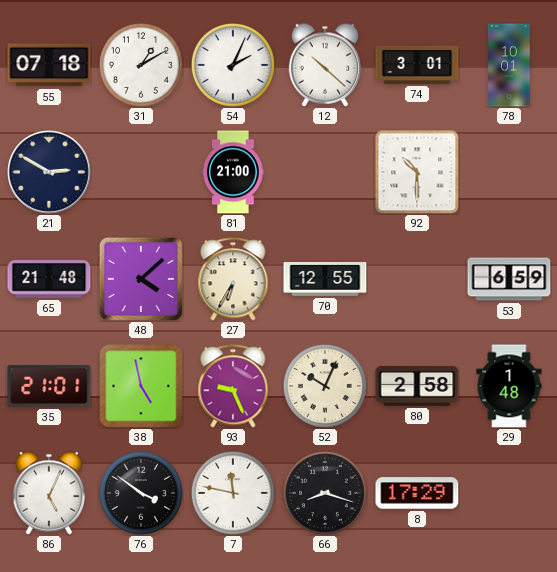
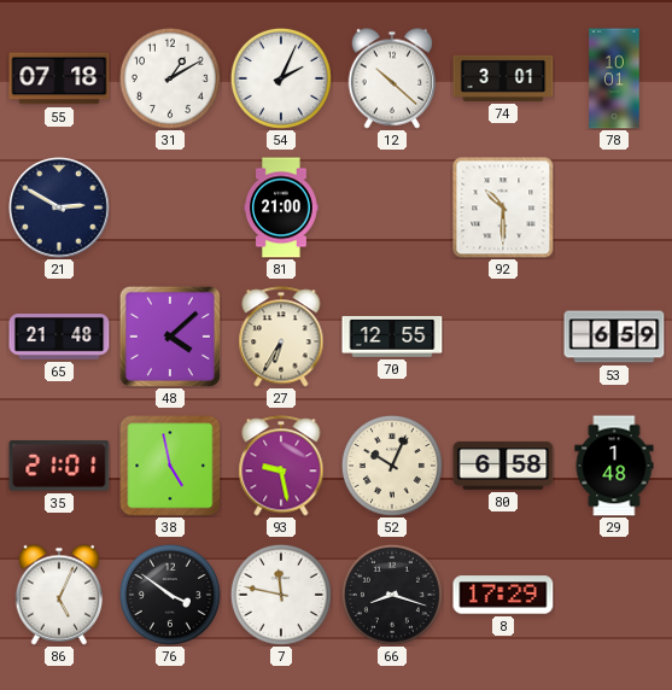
93: 9:26 -> 9:28
80: 2:58 -> 6:58
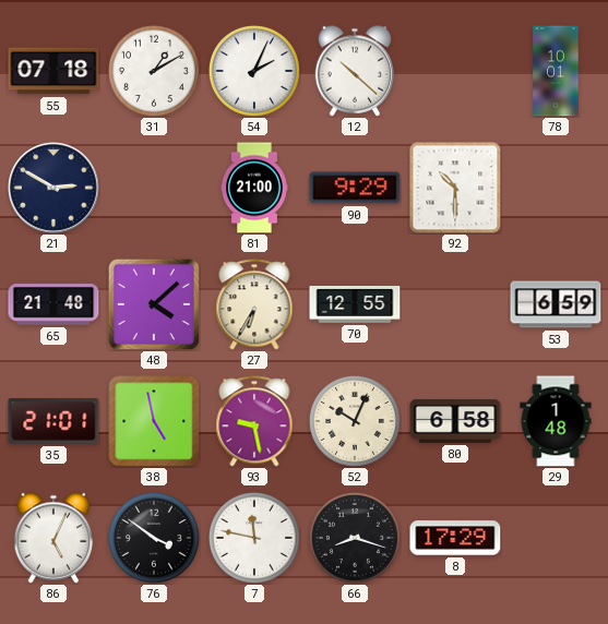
74: 3:01 -> none
90: none -> 9:29
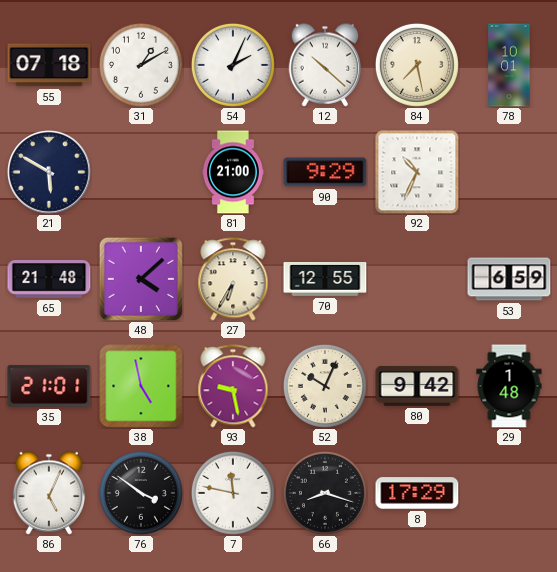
84: none -> 7:28
21: 2:50 -> 5:50
92: 10:30 -> 10:34
80: 6:58 -> 9:42
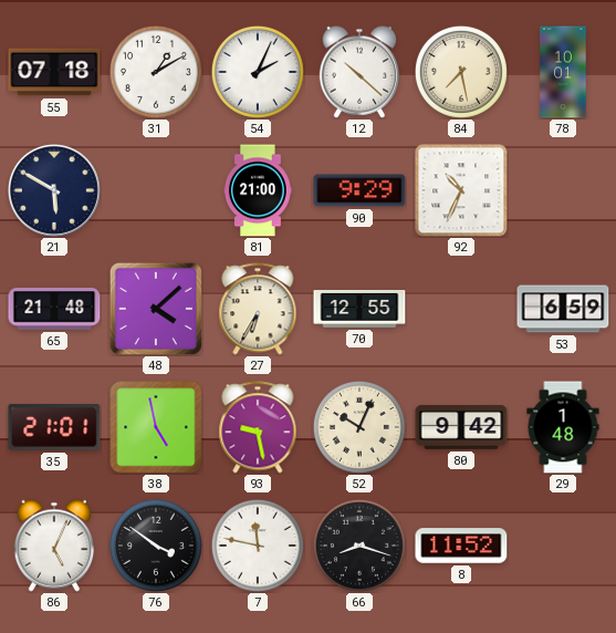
8: 17:29 -> 11:52
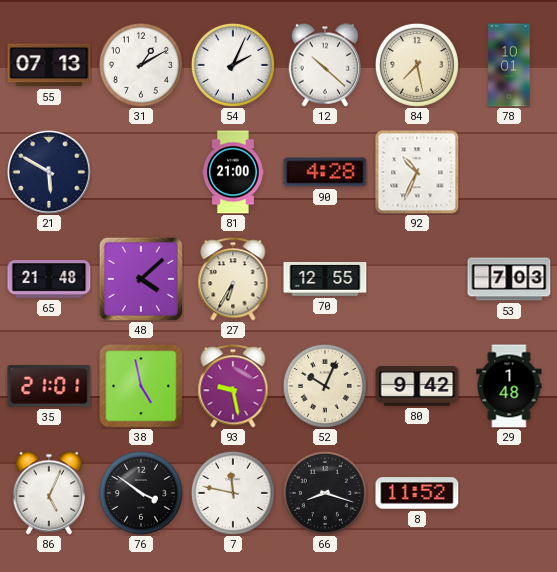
55: 07:18 -> 07:13
90: 9:29 -> 4:28
53: 6:59 -> 7:03
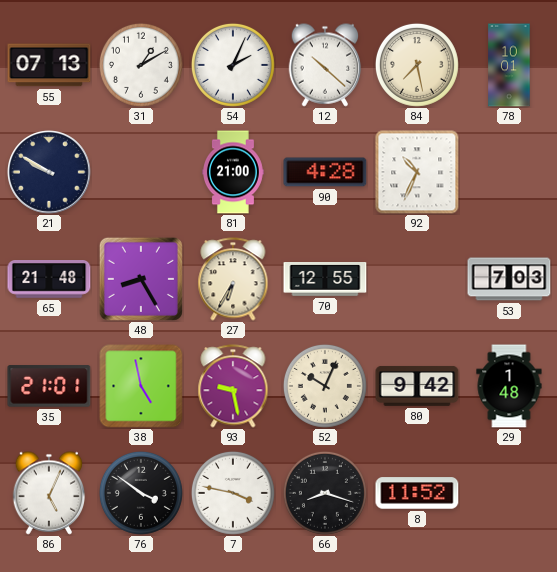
21: 5:50 -> 9:50
48: 4:08 -> 8:25
7: 11:47 -> 3:47
